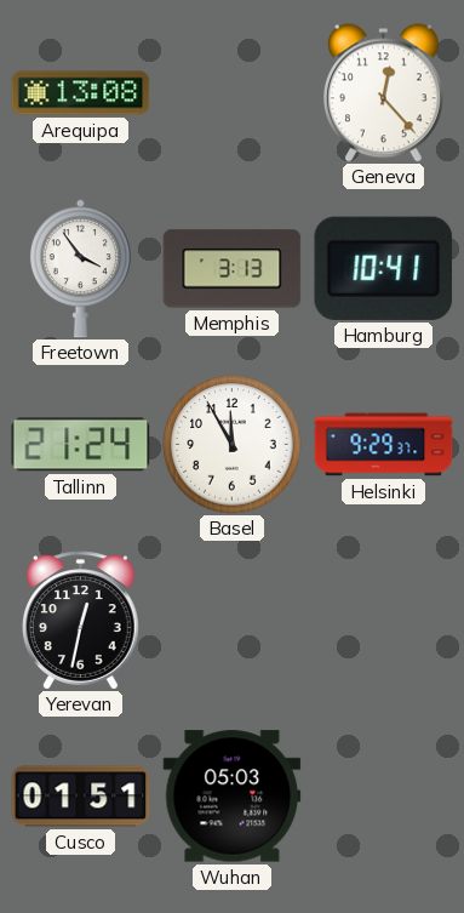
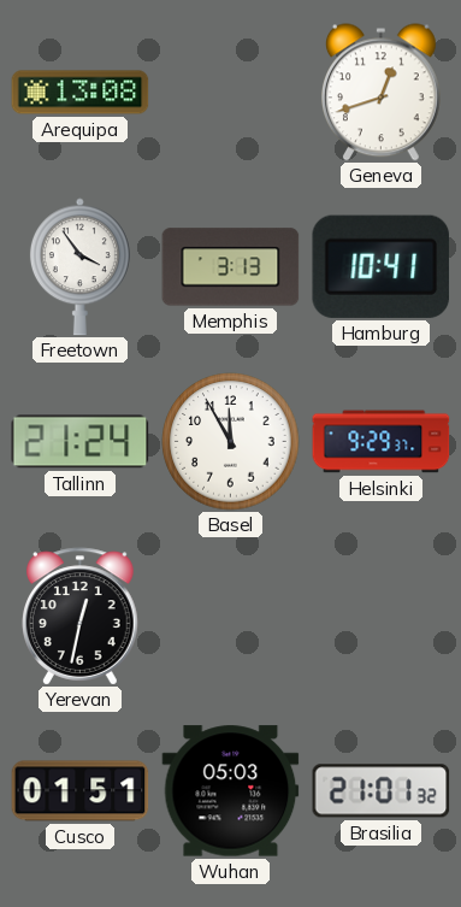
Geneva: 12:23 -> 12:42
Brasilia: none -> 21:01
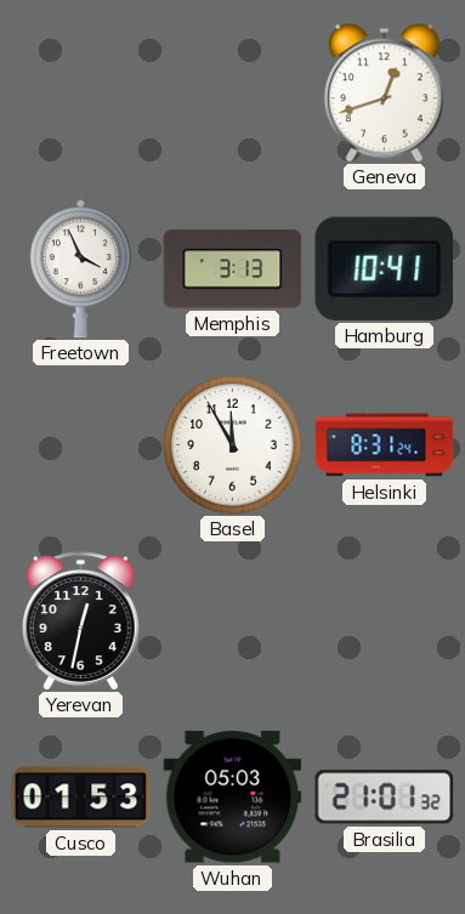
Arequipa: 13:08 -> none
Freetown: 3:54 -> 3:56
Tallinn: 21:24 -> none
Helsinki: 9:29 -> 8:31
Cusco: 01:51 -> 01:53
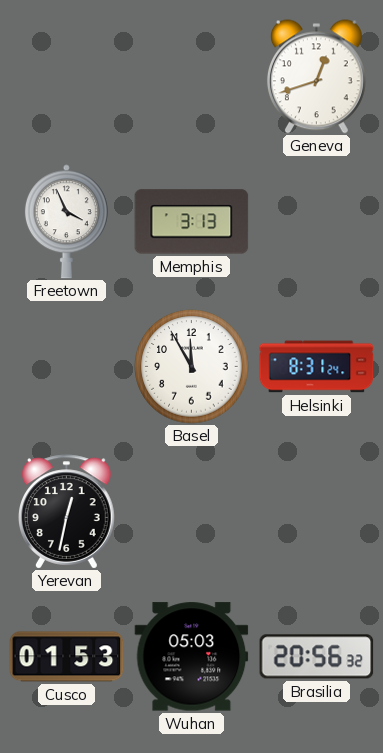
Hamburg: 10:41 -> none
Brasilia: 21:01 -> 20:56
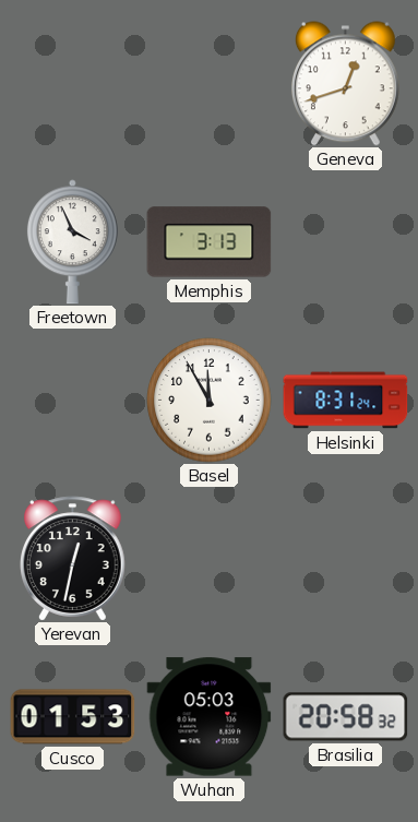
Brasilia: 20:56 -> 20:58
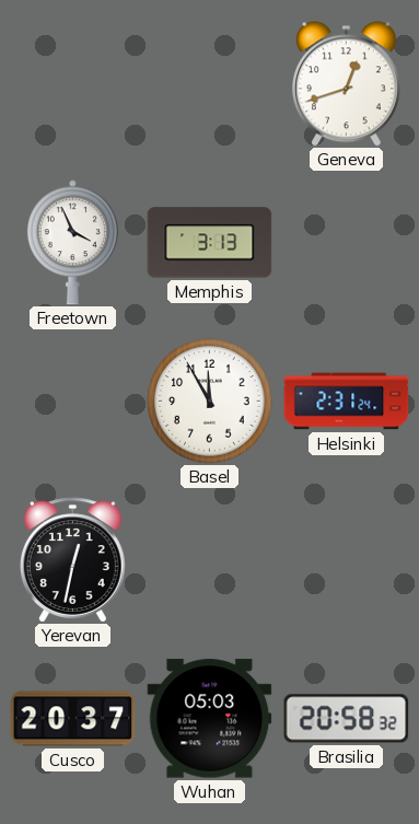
Helsinki: 8:31 -> 2:31
Cusco: 01:53 -> 20:37
